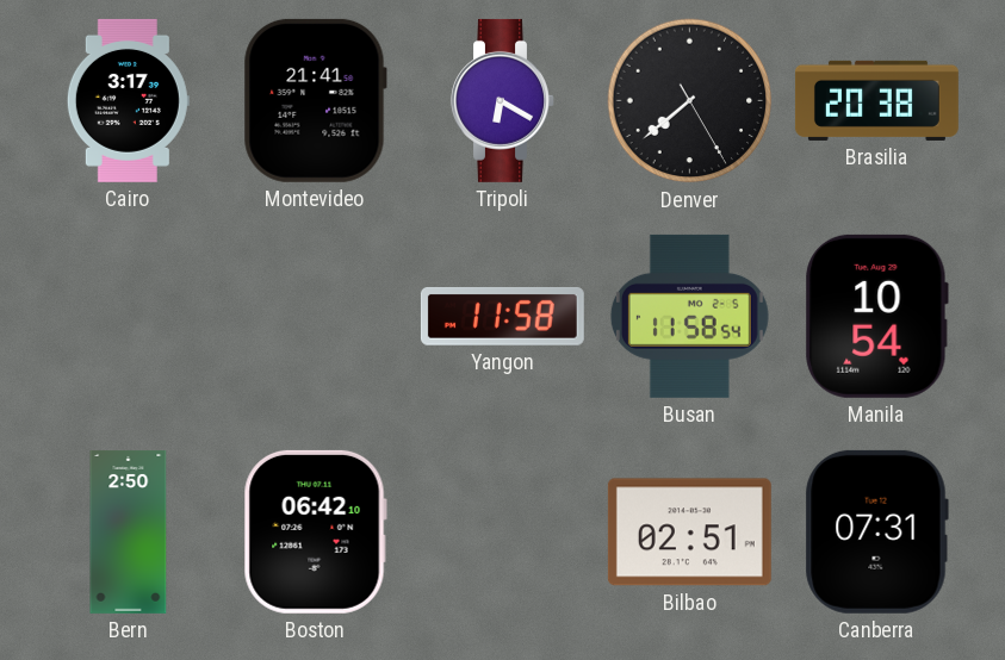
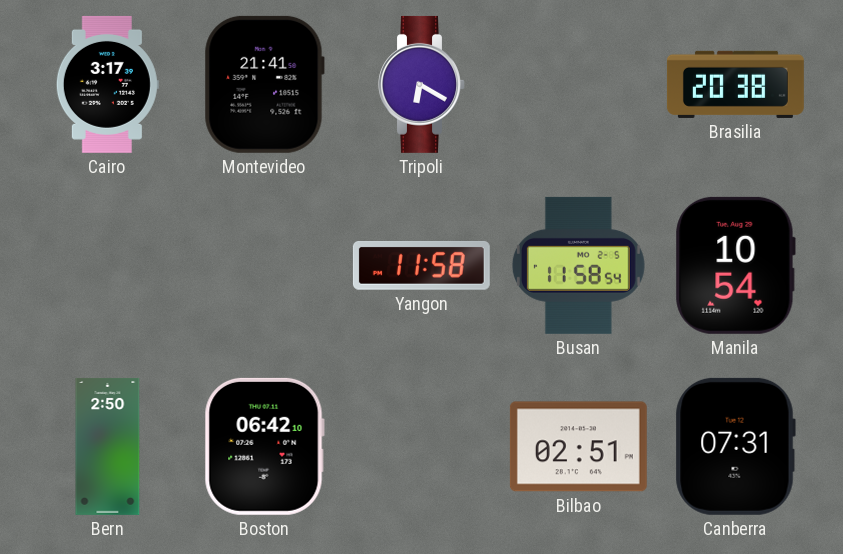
Denver: 7:38 -> none
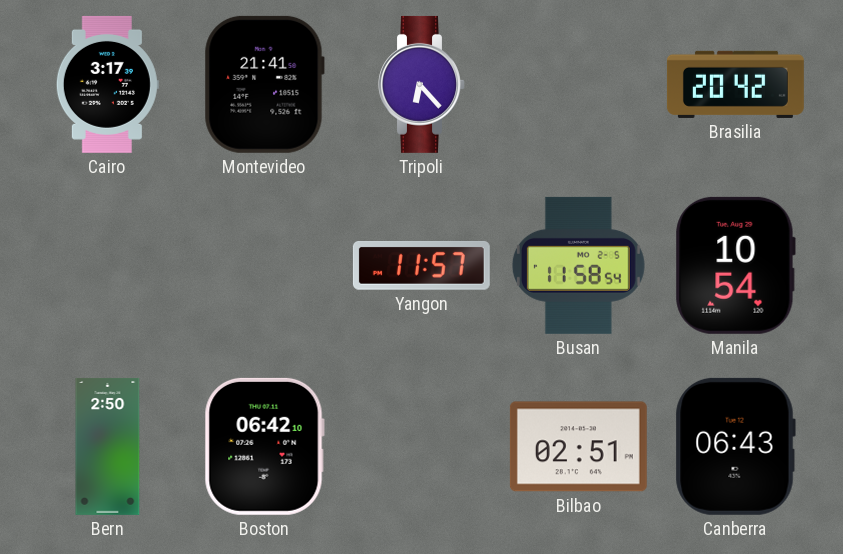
Tripoli: 6:20 -> 6:23
Brasilia: 20:38 -> 20:42
Yangon: 11:58 -> 11:57
Canberra: 07:31 -> 06:43
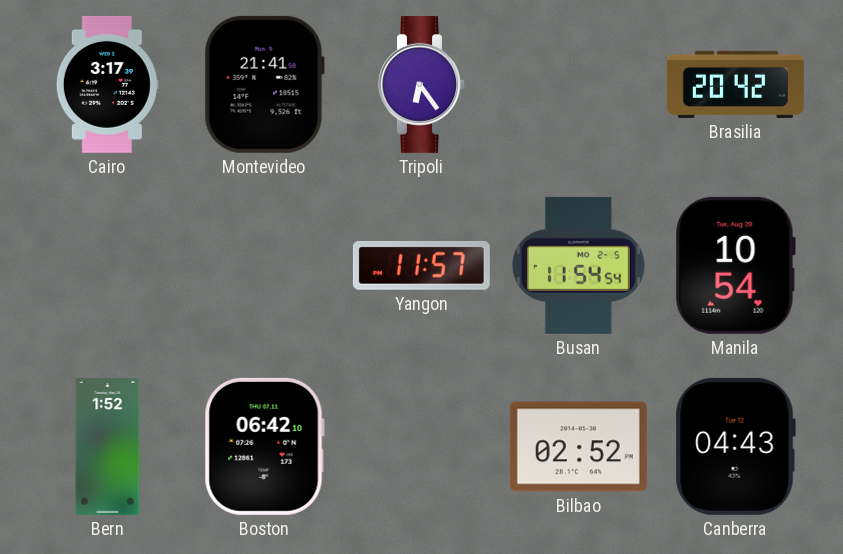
Tripoli: 6:23 -> 6:24
Busan: 11:58 -> 11:54
Bern: 2:50 -> 1:52
Bilbao: 02:51 -> 02:52
Canberra: 06:43 -> 04:43
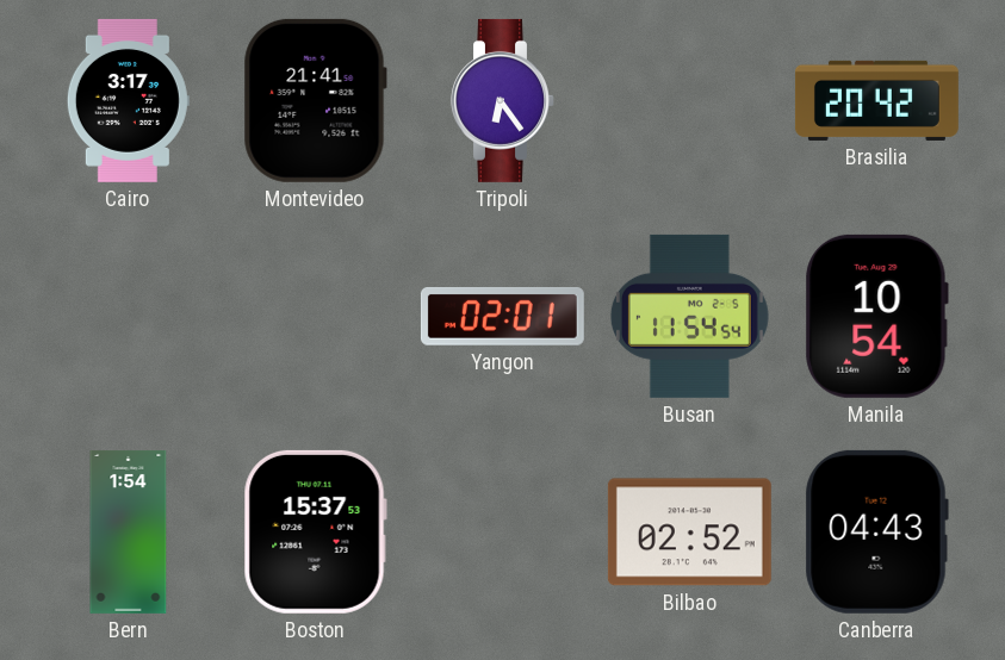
Yangon: 11:57 -> 02:01
Bern: 1:52 -> 1:54
Boston: 06:42 -> 15:37
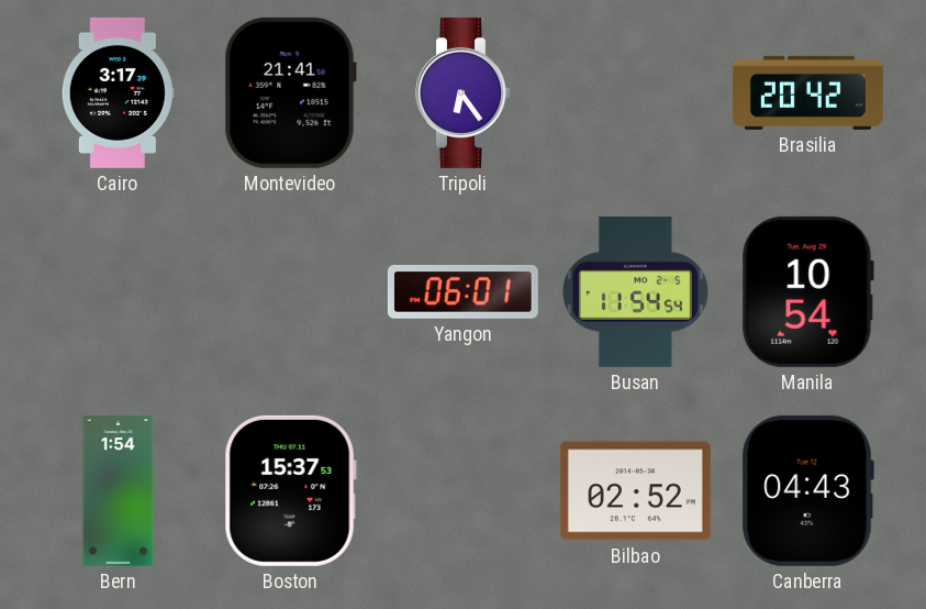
Yangon: 02:01 -> 06:01
